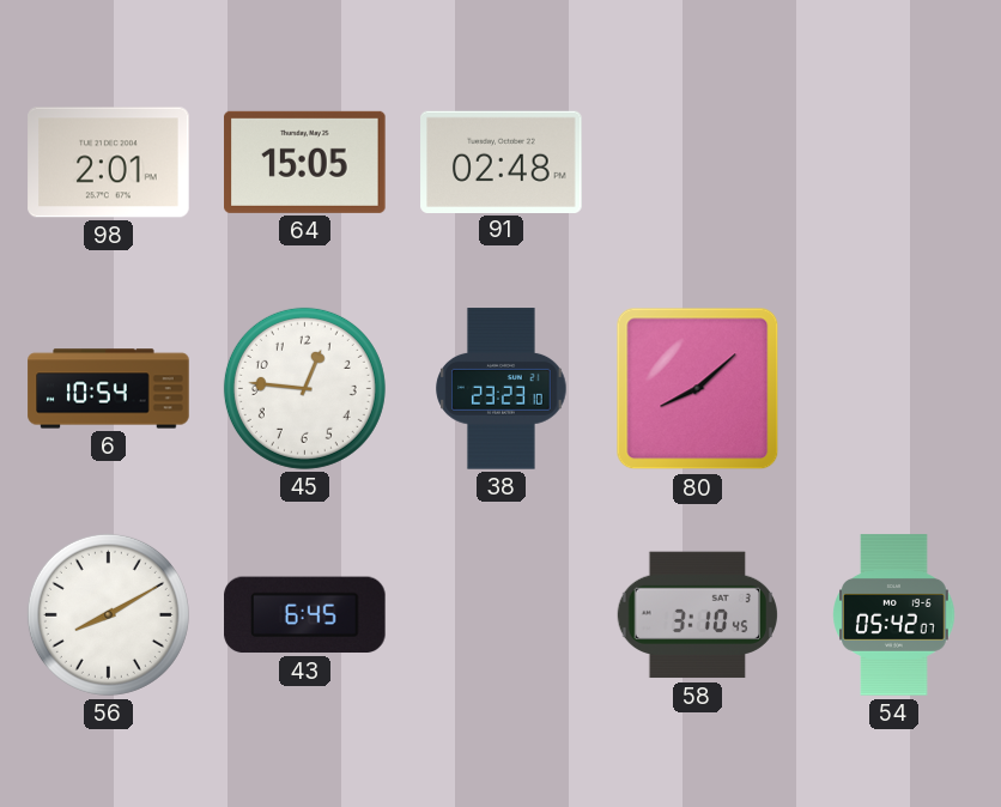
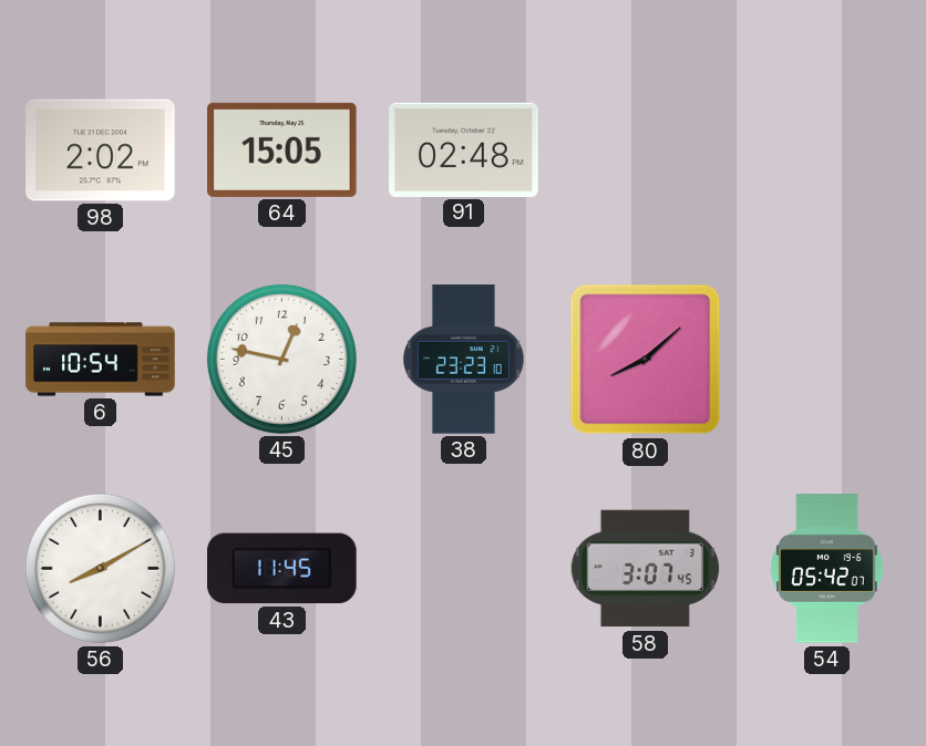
98: 2:01 -> 2:02
45: 12:46 -> 12:47
43: 6:45 -> 11:45
58: 3:10 -> 3:07
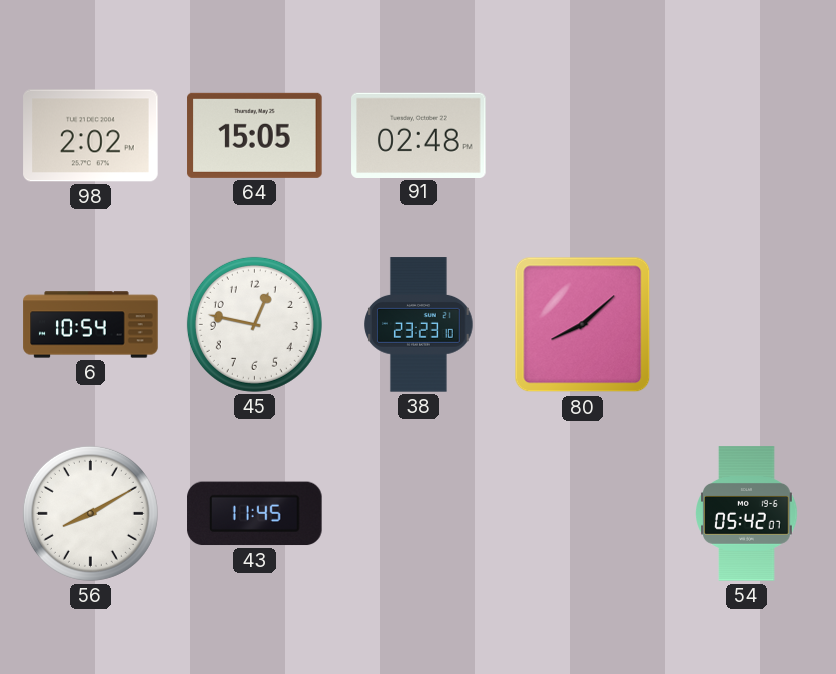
58: 3:07 -> none
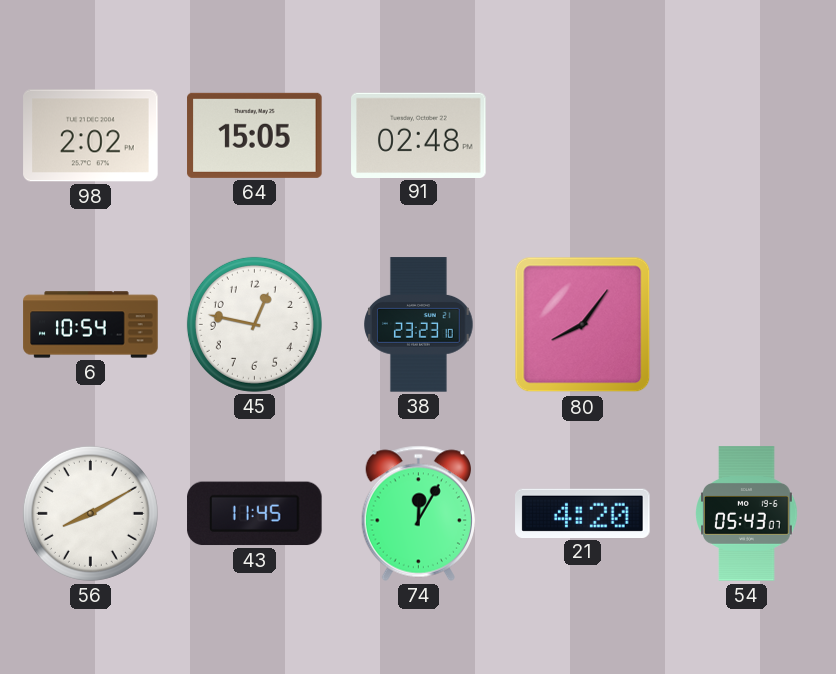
80: 8:08 -> 8:06
74: none -> 12:05
21: none -> 4:20
54: 05:42 -> 05:43
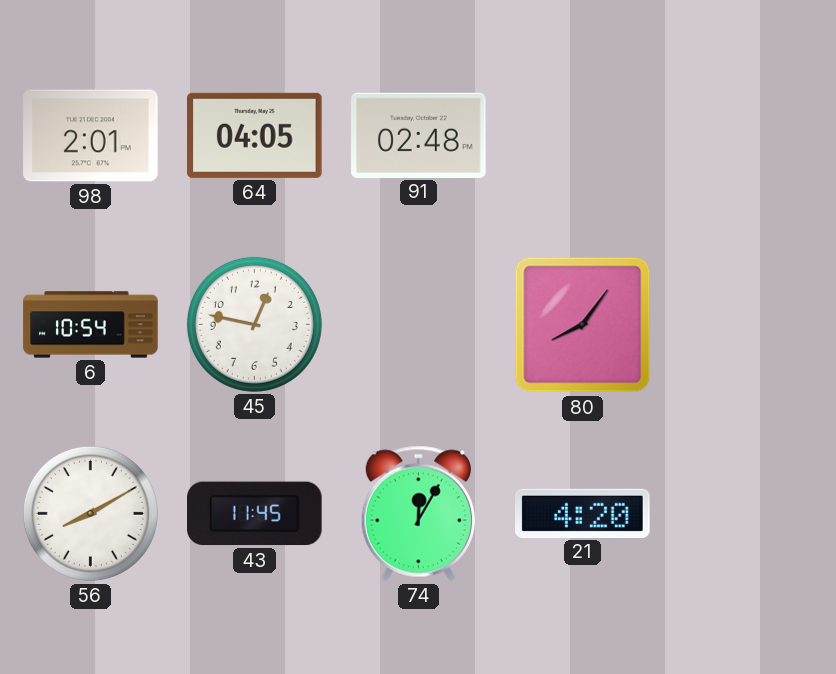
98: 2:02 -> 2:01
64: 15:05 -> 04:05
38: 23:23 -> none
54: 05:43 -> none
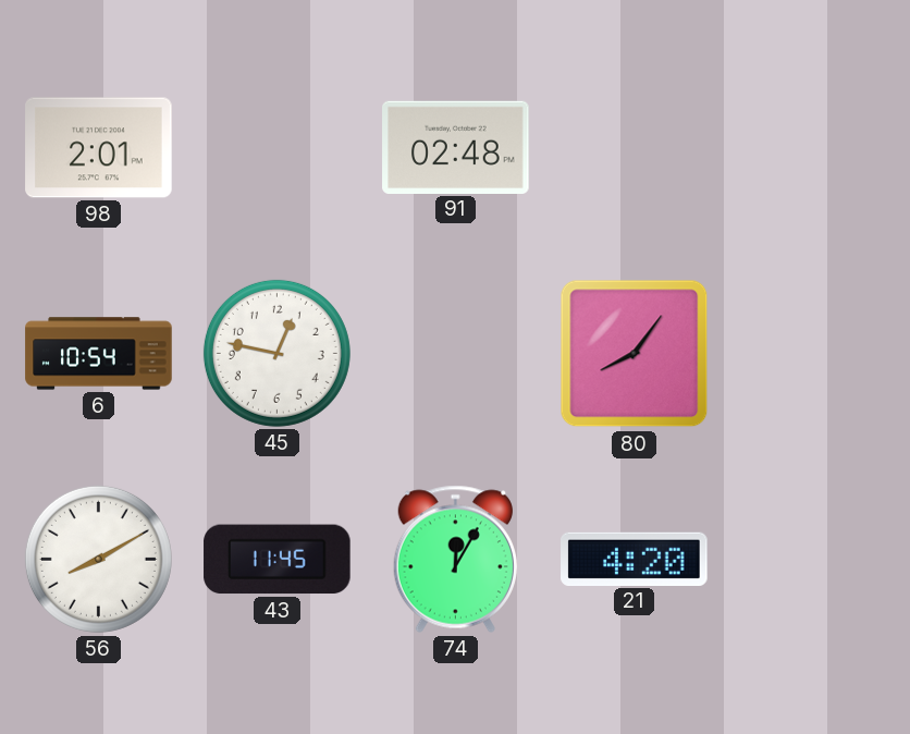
64: 04:05 -> none
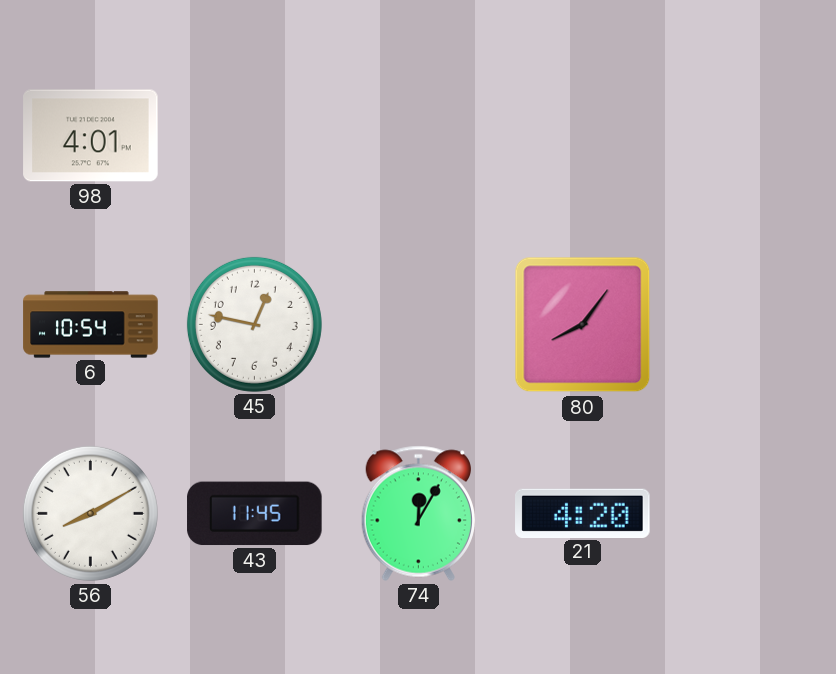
98: 2:01 -> 4:01
91: 02:48 -> none
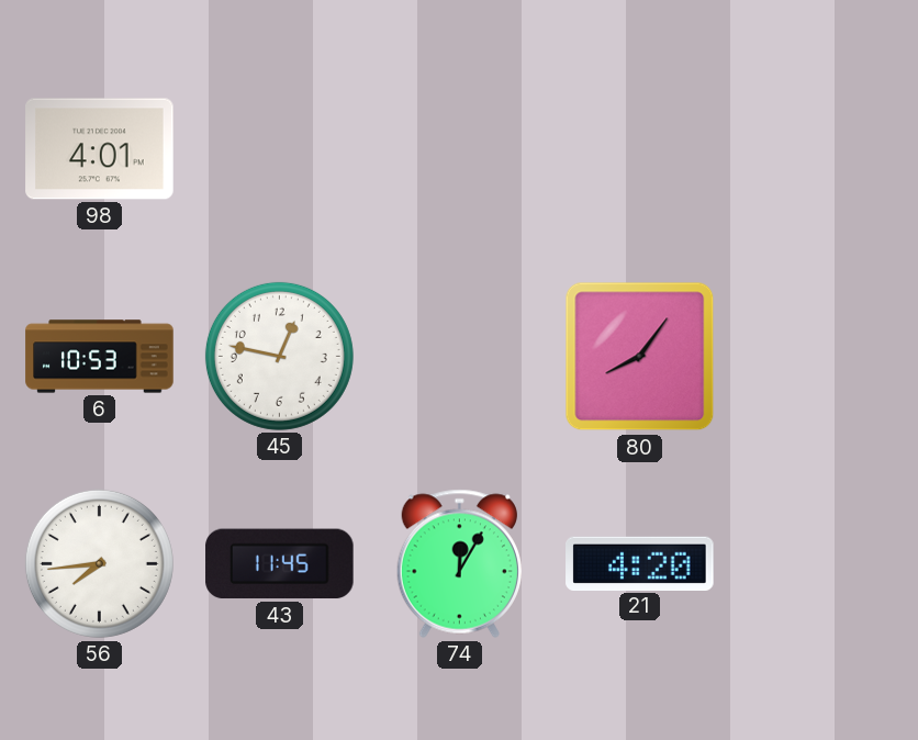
6: 10:54 -> 10:53
56: 8:10 -> 7:44
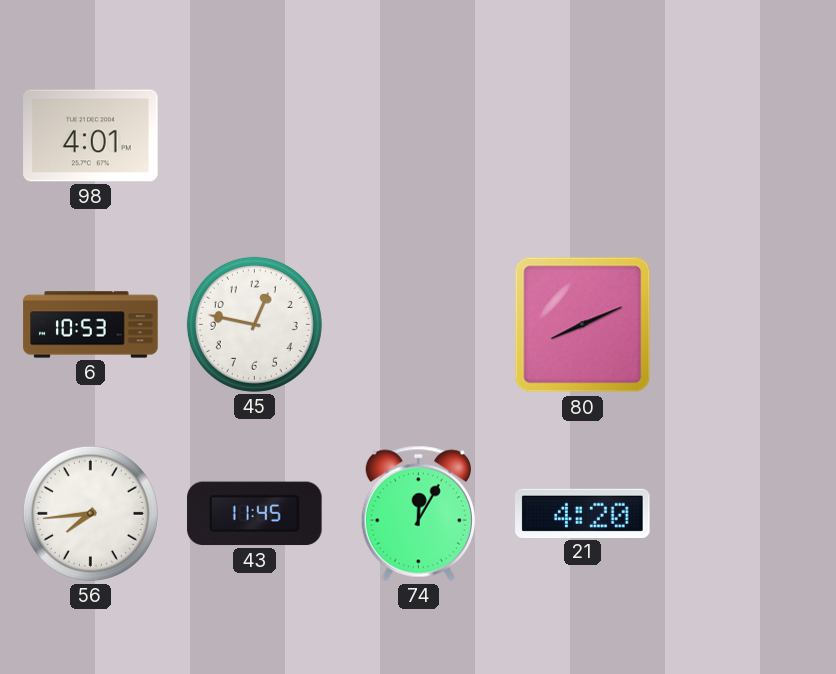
80: 8:06 -> 8:11
